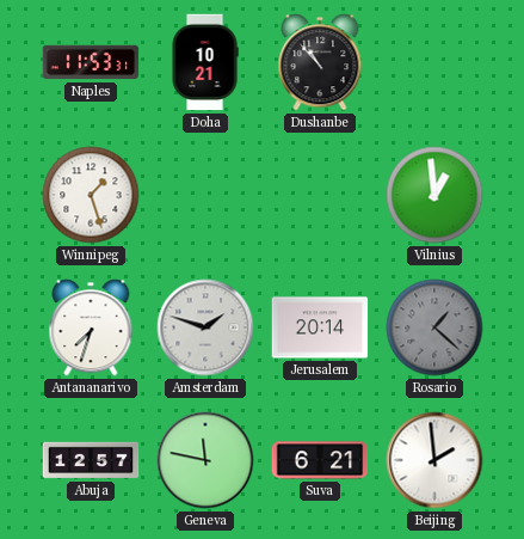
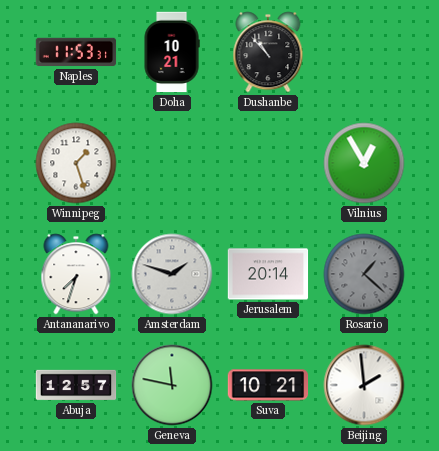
Vilnius: 12:59 -> 12:55
Suva: 6:21 -> 10:21
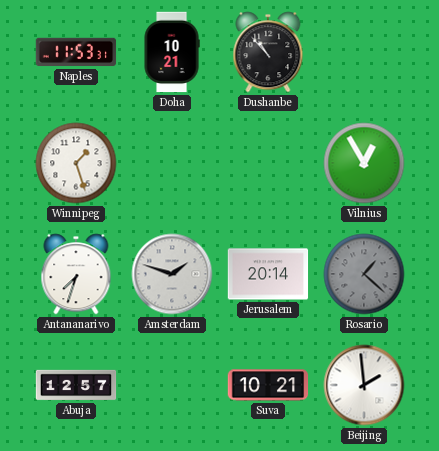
Geneva: 11:47 -> none
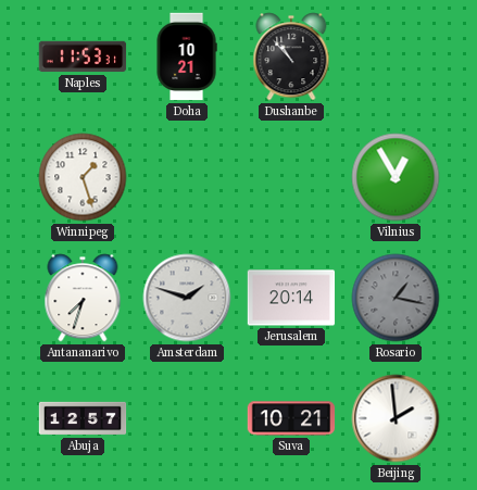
Rosario: 1:22 -> 1:17
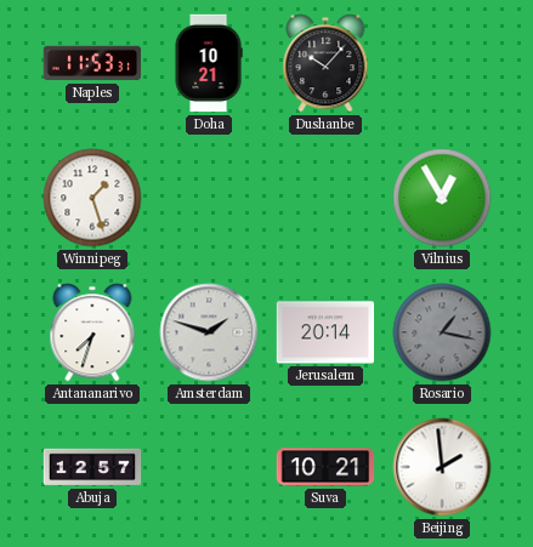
Dushanbe: 10:53 -> 10:07
